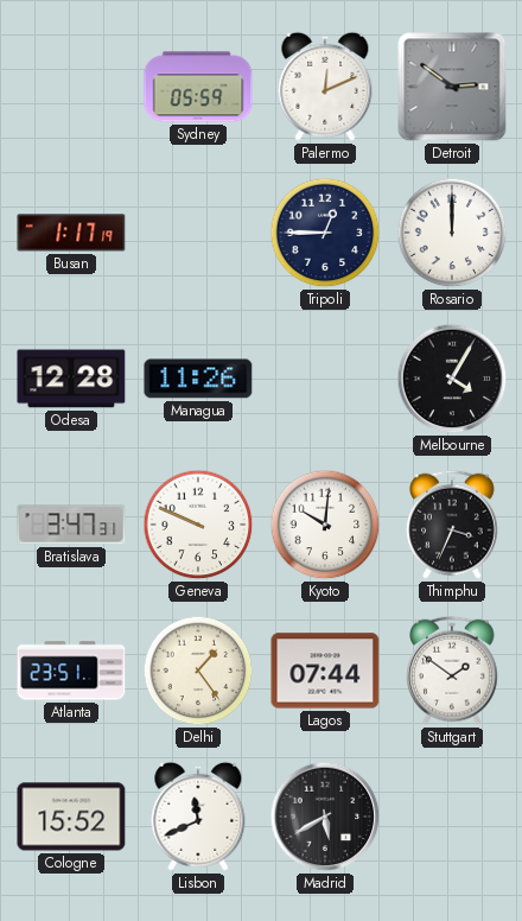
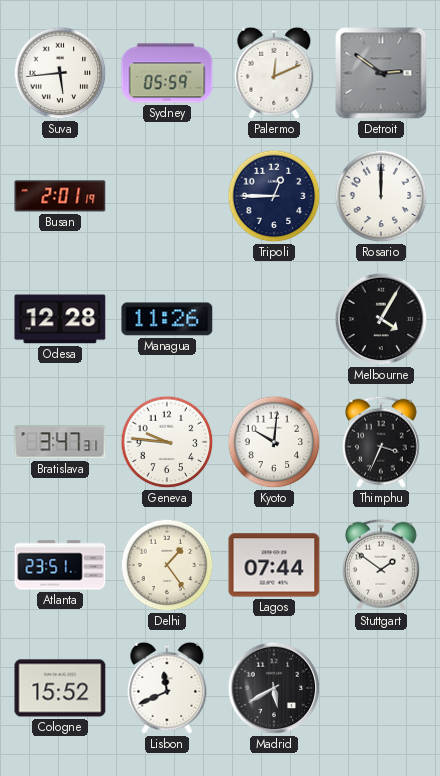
Suva: none -> 5:44
Busan: 1:17 -> 2:01
Geneva: 9:49 -> 9:46
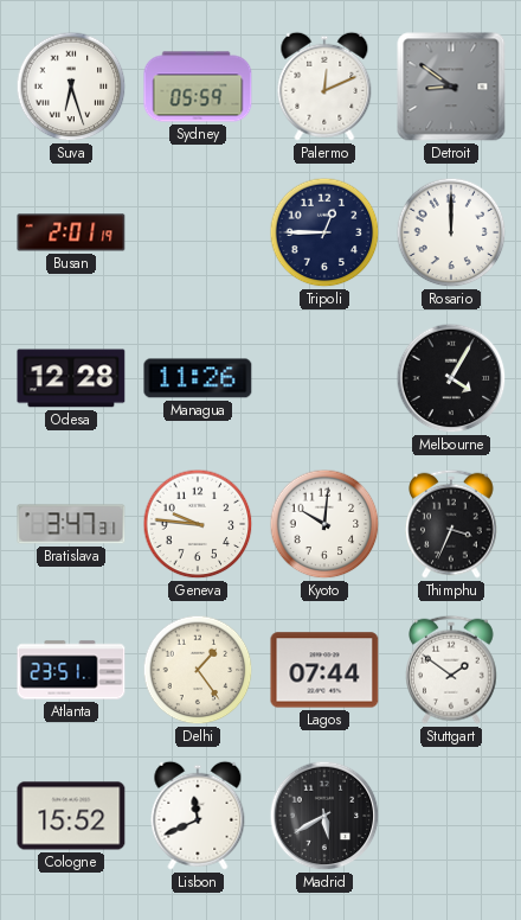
Suva: 5:44 -> 6:27
Detroit: 2:51 -> 8:51
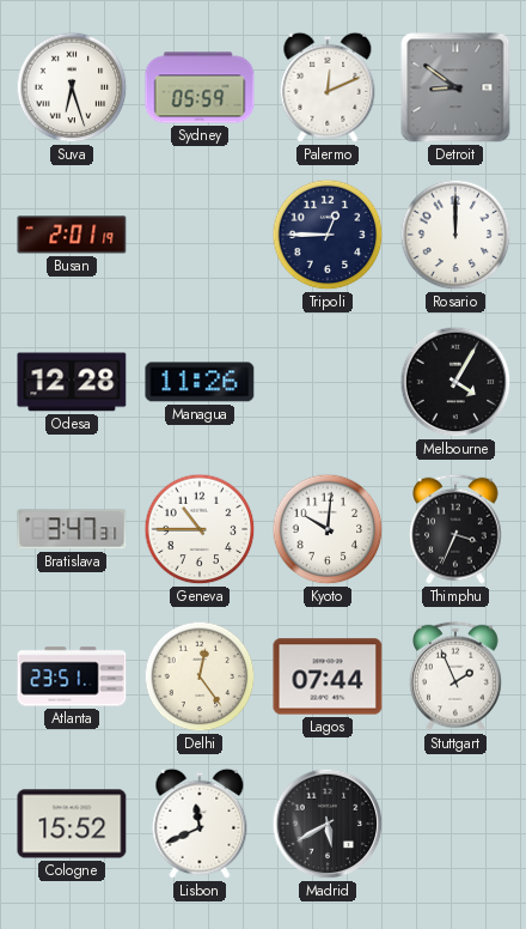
Geneva: 9:46 -> 10:45
Delhi: 1:24 -> 12:24
Stuttgart: 1:51 -> 1:56
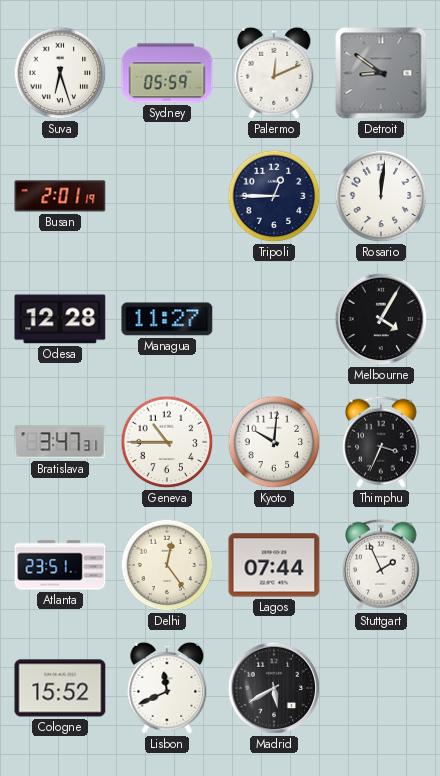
Rosario: 12:00 -> 12:01
Managua: 11:26 -> 11:27
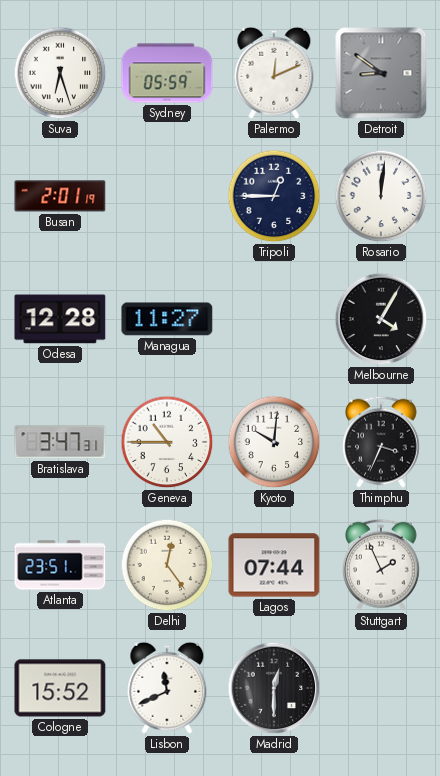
Madrid: 5:40 -> 12:30
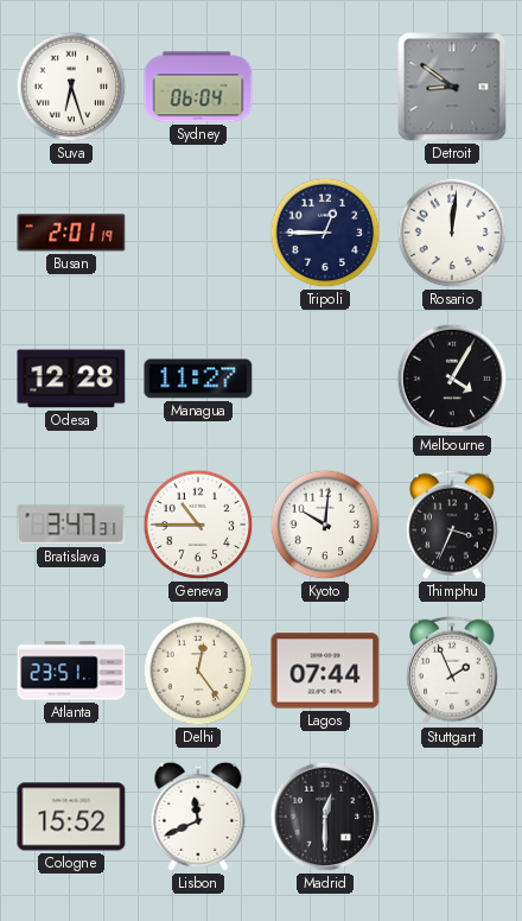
Sydney: 05:59 -> 06:04
Palermo: 12:11 -> none
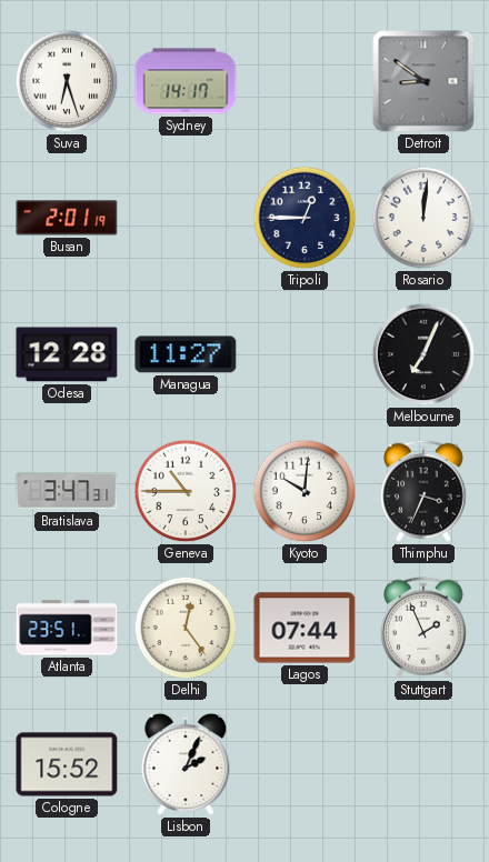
Sydney: 06:04 -> 14:17
Melbourne: 4:05 -> 7:04
Lisbon: 11:41 -> 2:04
Madrid: 12:30 -> none
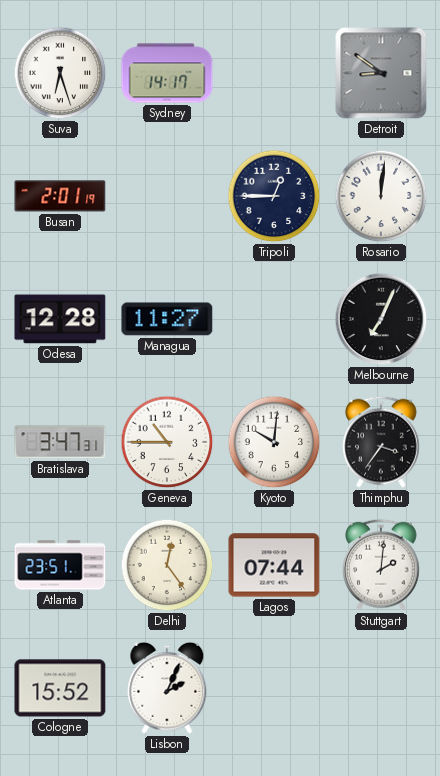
Thimphu: 3:34 -> 3:36
Stuttgart: 1:56 -> 2:01
